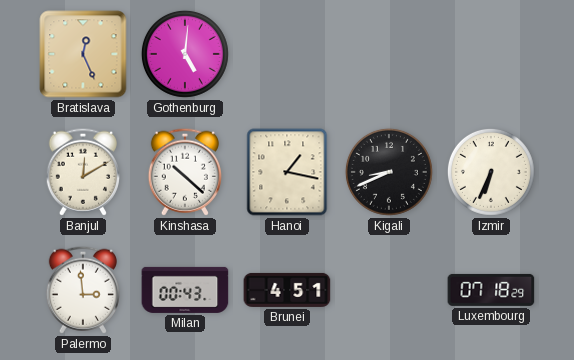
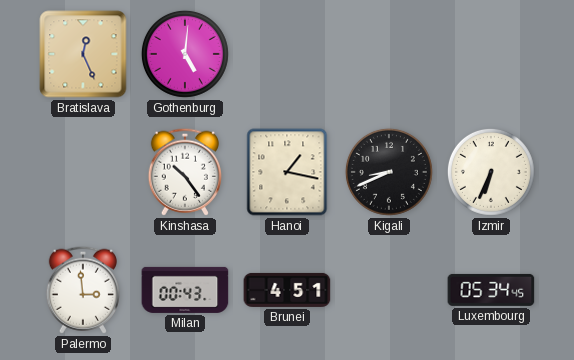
Banjul: 12:10 -> none
Kinshasa: 10:22 -> 10:24
Luxembourg: 07:18 -> 05:34
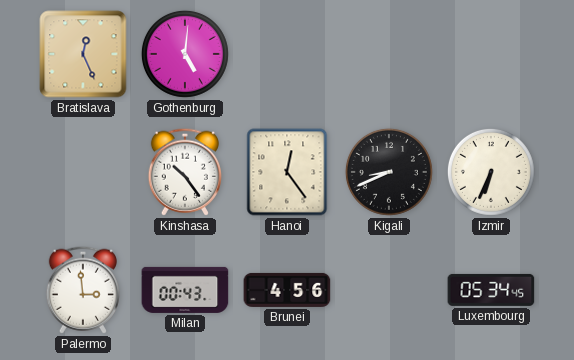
Hanoi: 1:17 -> 12:24
Brunei: 4:51 -> 4:56
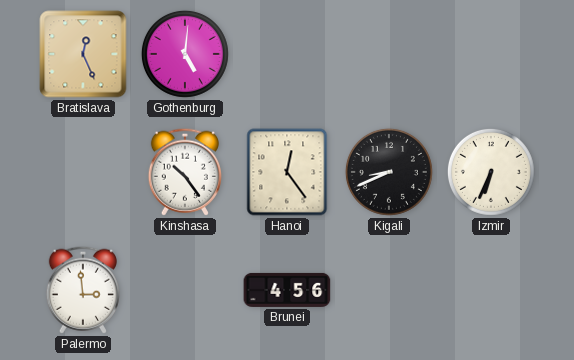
Milan: 00:43 -> none
Luxembourg: 05:34 -> none
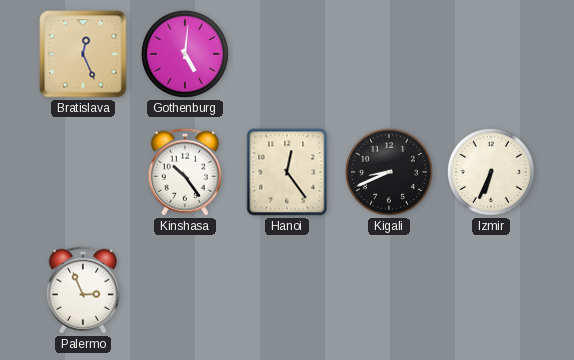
Palermo: 2:59 -> 2:56
Brunei: 4:56 -> none
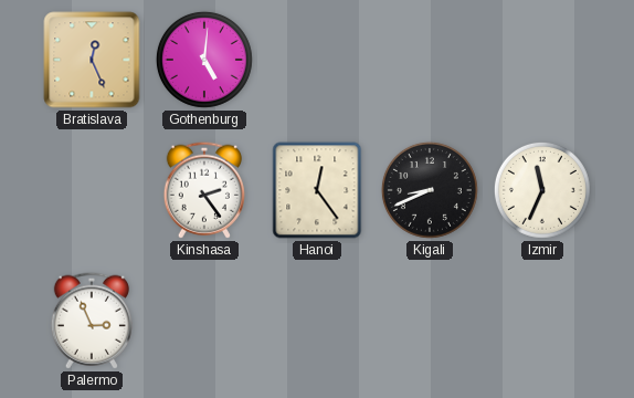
Kinshasa: 10:24 -> 2:24
Izmir: 6:34 -> 11:34
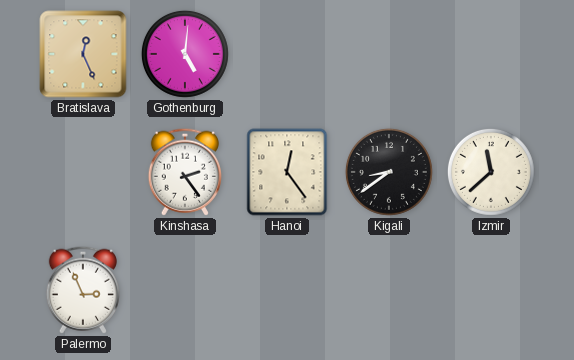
Kigali: 8:41 -> 8:39
Izmir: 11:34 -> 11:38
